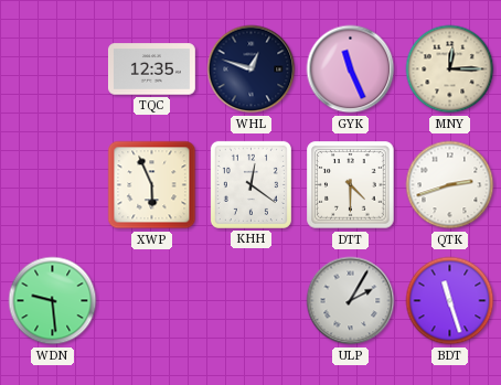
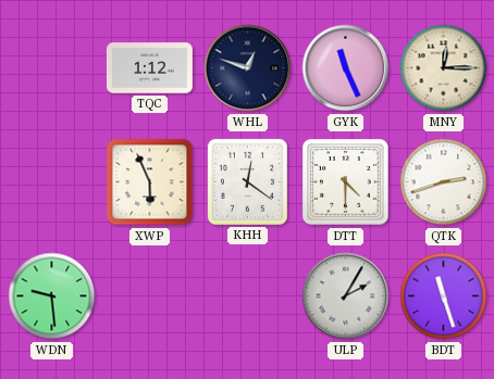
TQC: 12:35 -> 1:12
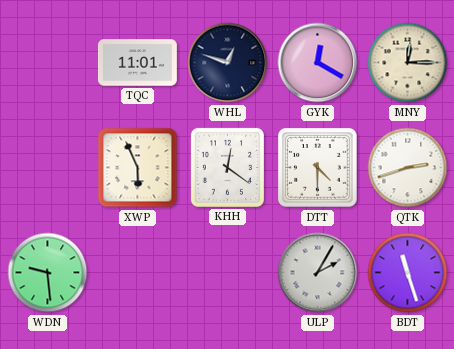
TQC: 1:12 -> 11:01
GYK: 11:26 -> 12:20
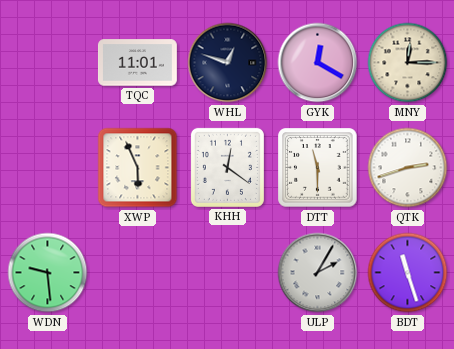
DTT: 4:30 -> 11:30
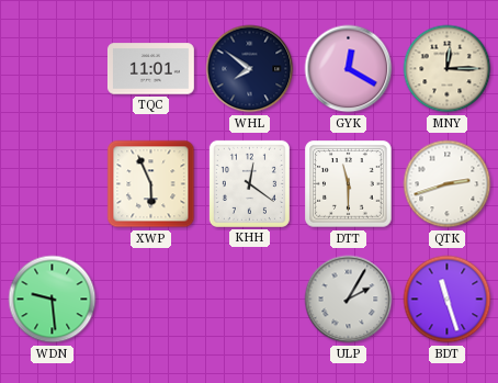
WHL: 12:48 -> 7:51
